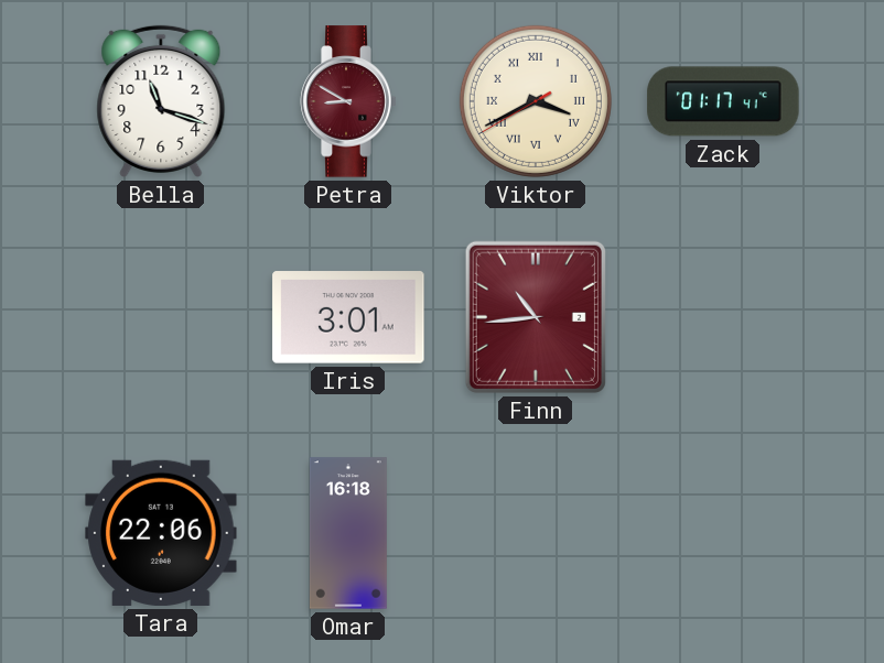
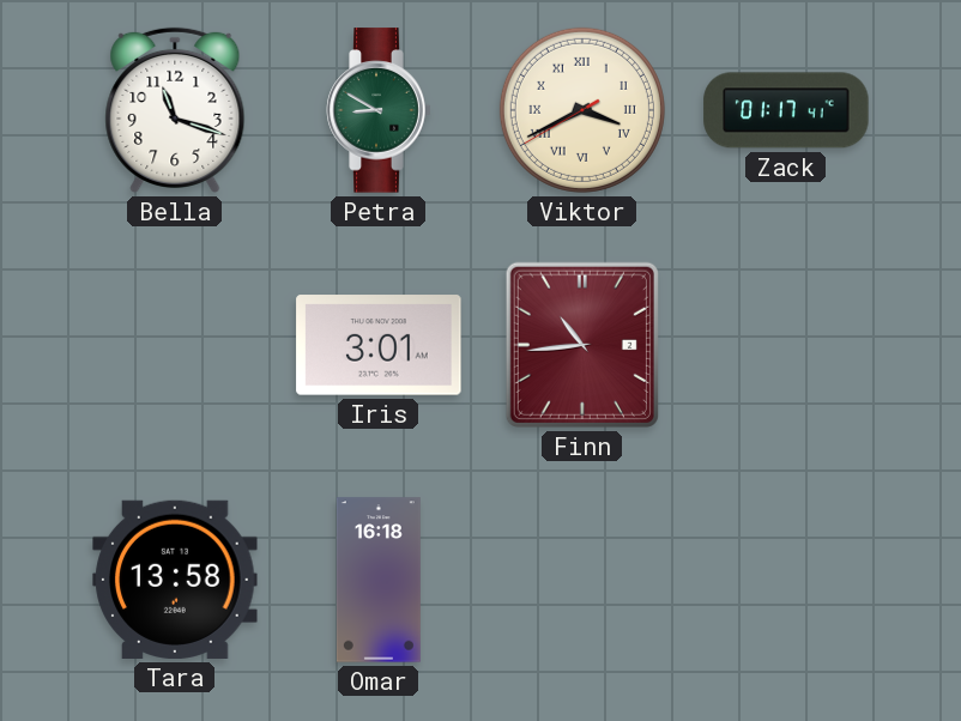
Petra dial: burgundy -> green
Tara: 22:06 -> 13:58
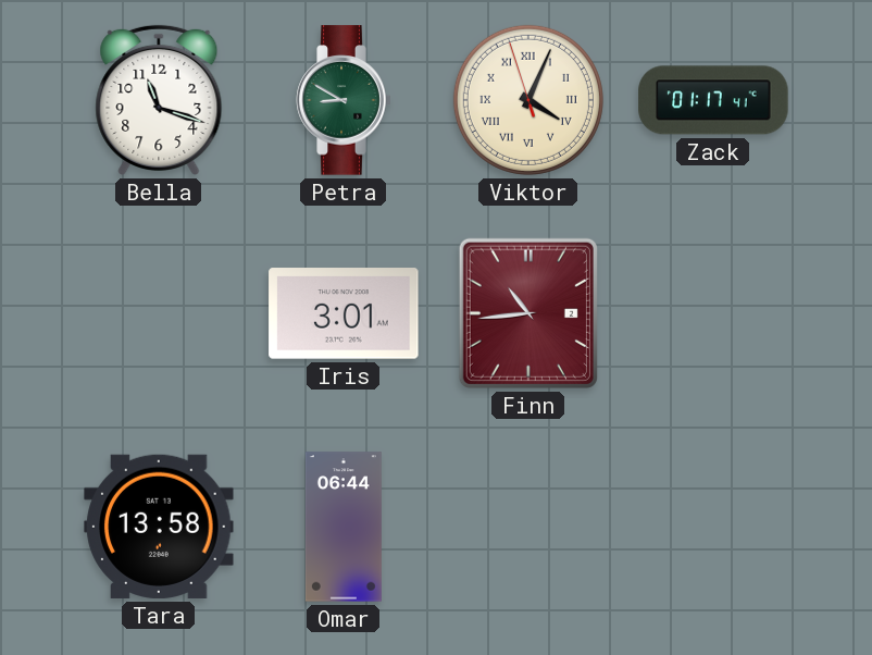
Viktor: 3:40 -> 4:03
Omar: 16:18 -> 06:44
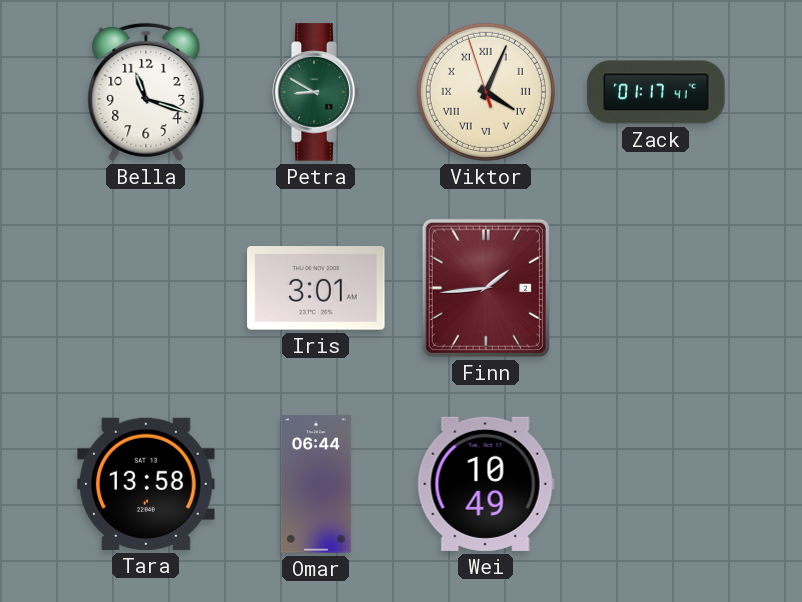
Finn: 10:44 -> 1:44
Wei: none -> 10:49
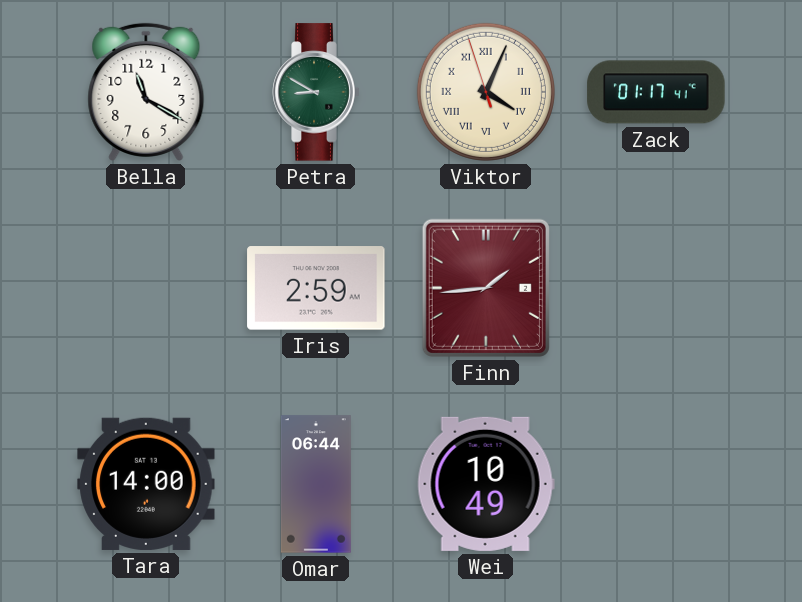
Bella: 11:18 -> 11:20
Iris: 3:01 -> 2:59
Tara: 13:58 -> 14:00
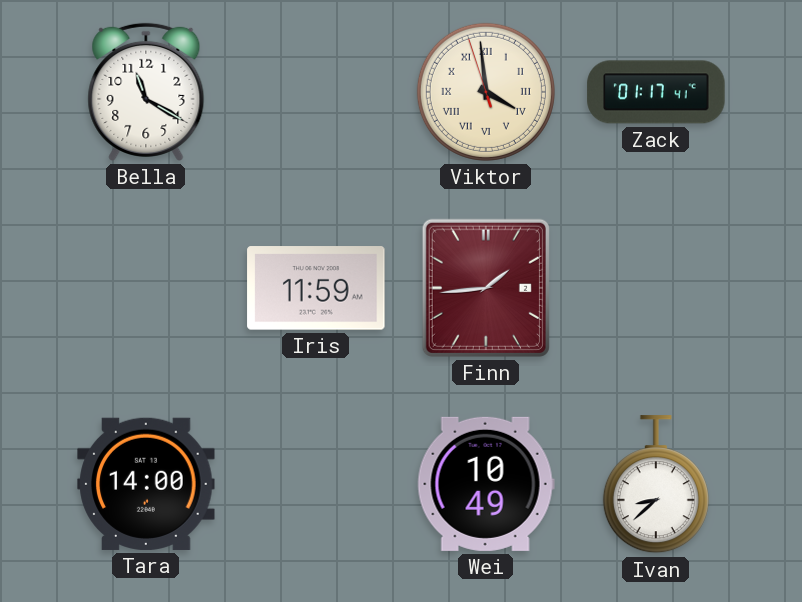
Petra: 8:50 -> none
Viktor: 4:03 -> 3:58
Iris: 2:59 -> 11:59
Omar: 06:44 -> none
Ivan: none -> 8:38
